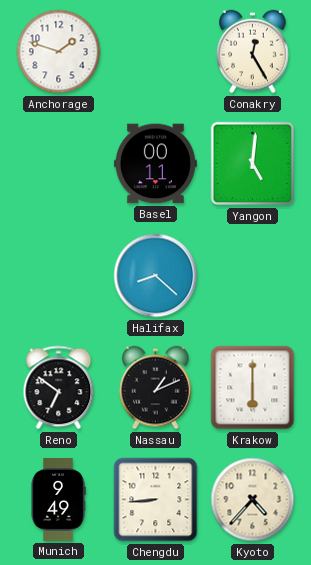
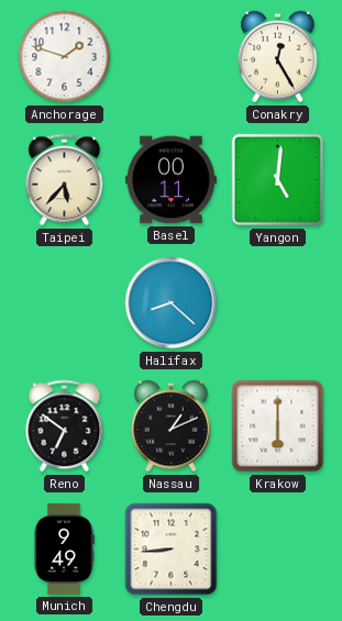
Taipei: none -> 5:37
Kyoto: 4:37 -> none
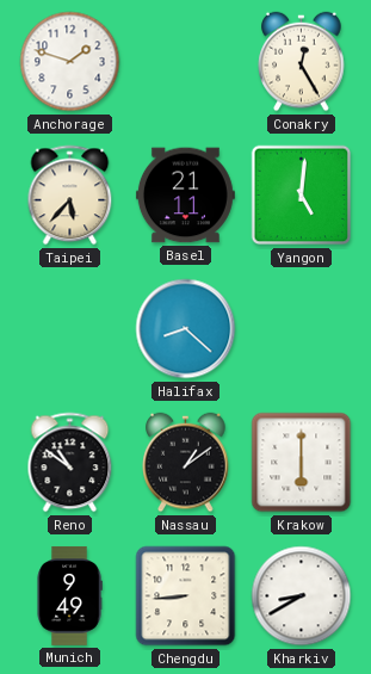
Basel: 00:11 -> 21:11
Reno: 6:51 -> 10:51
Nassau: 1:11 -> 1:09
Kharkiv: none -> 8:40
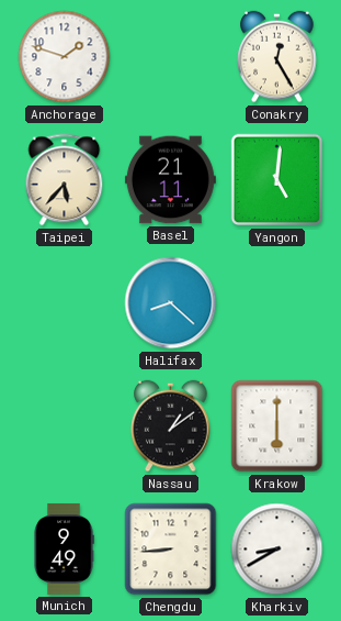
Reno: 10:51 -> none
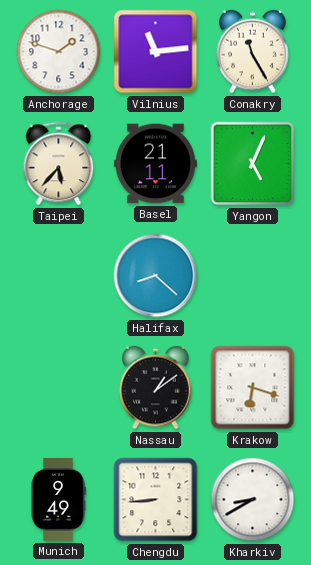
Vilnius: none -> 11:14
Conakry: 12:25 -> 11:25
Yangon: 5:01 -> 5:04
Krakow: 6:00 -> 6:18
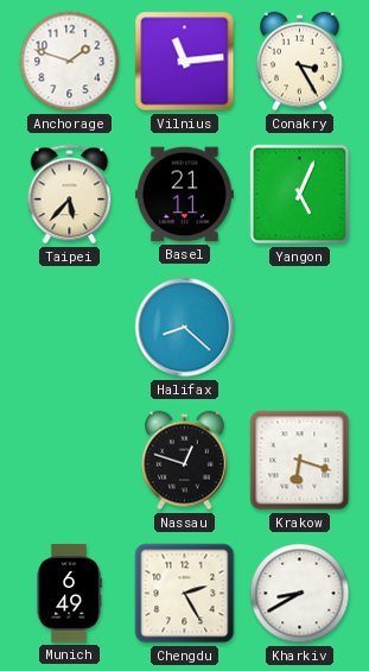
Conakry: 11:25 -> 3:25
Nassau: 1:09 -> 12:48
Munich: 9:49 -> 6:49
Chengdu: 8:44 -> 2:25
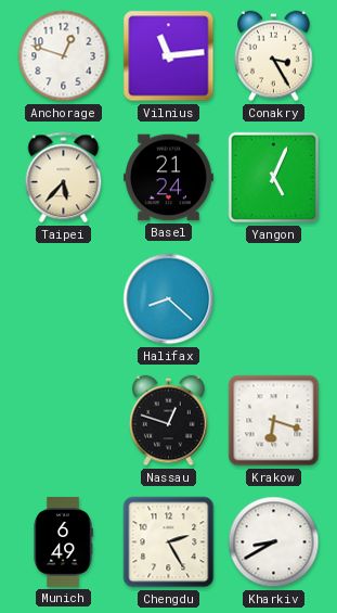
Anchorage: 1:48 -> 12:48
Basel: 21:11 -> 21:24
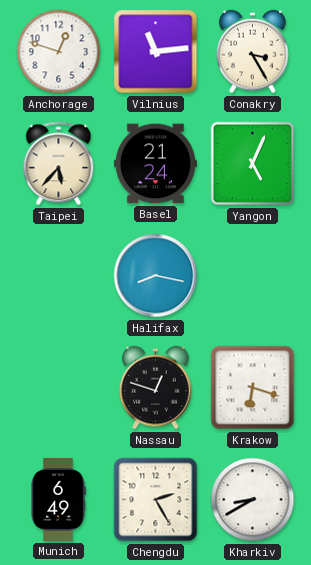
Halifax: 8:22 -> 8:17
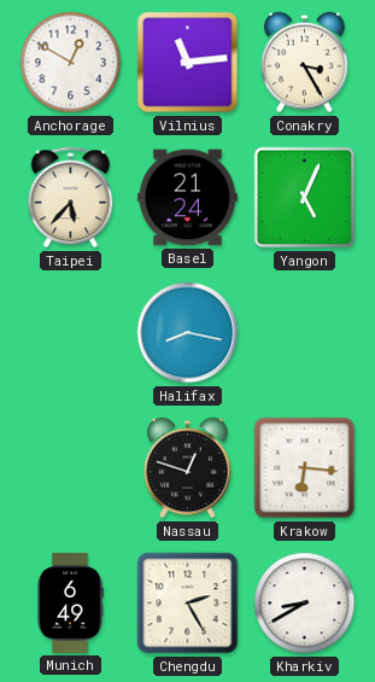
Anchorage: 12:48 -> 12:50
Krakow: 6:18 -> 6:16
